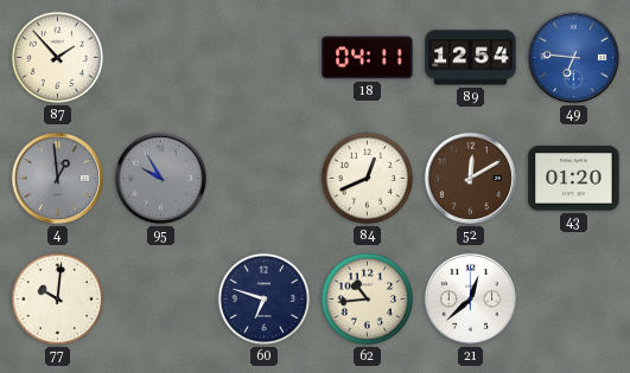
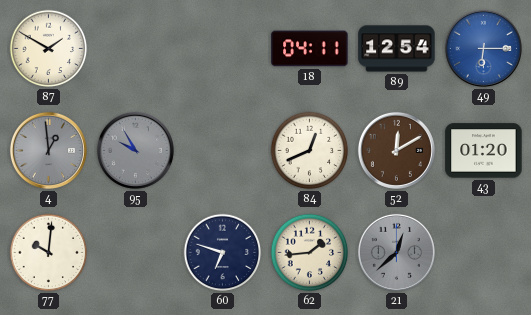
87: 1:53 -> 1:50
49: 6:46 -> 6:15
62: 10:44 -> 1:44
21 dial: white -> grey
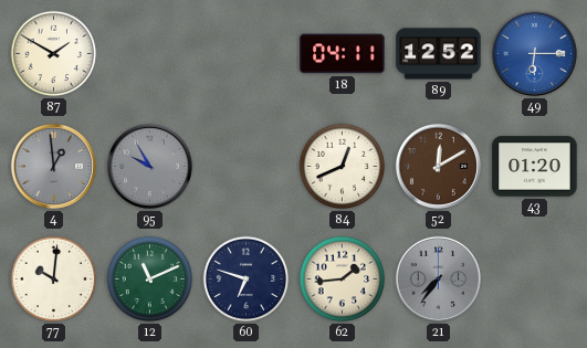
89: 12:54 -> 12:52
12: none -> 11:11
21: 12:38 -> 7:36
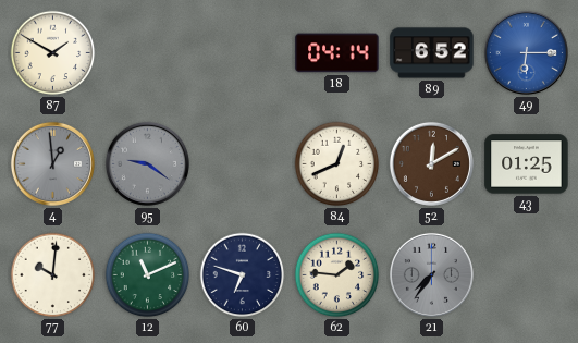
18: 04:11 -> 04:14
89: 12:52 -> 6:52
95: 9:55 -> 9:21
43: 01:20 -> 01:25
62: 1:44 -> 1:46
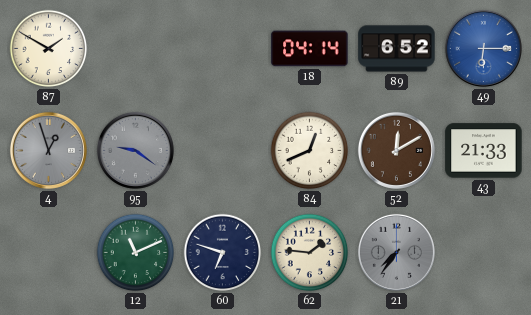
4: 12:59 -> 12:57
43: 01:25 -> 21:33
77: 10:01 -> none
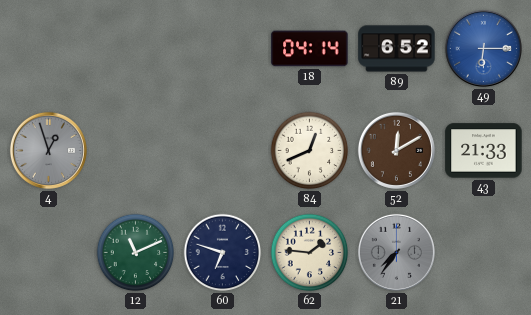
87: 1:50 -> none
95: 9:21 -> none
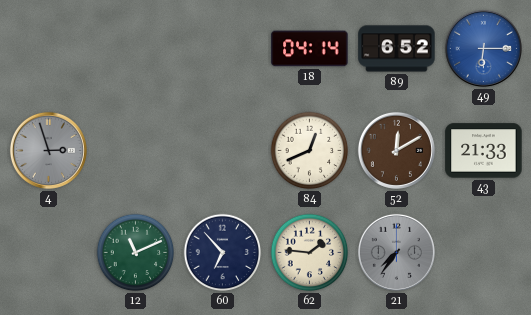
4: 12:57 -> 2:57
60: 6:48 -> 6:53
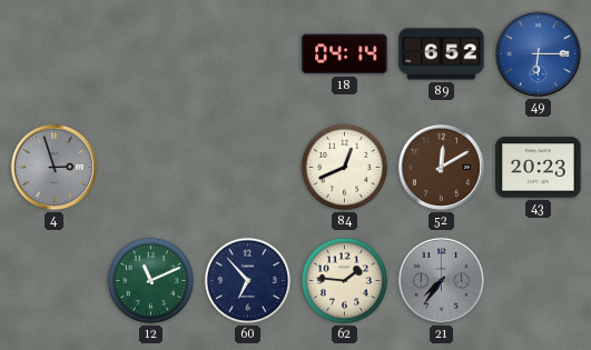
43: 21:33 -> 20:23
